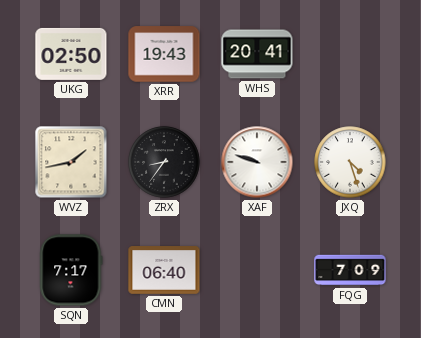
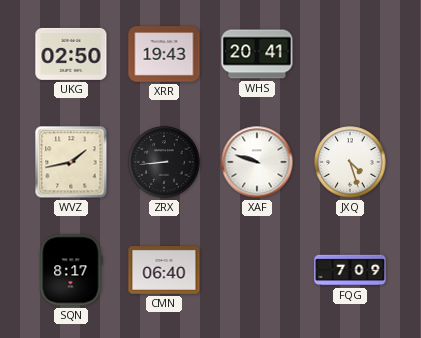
ZRX: 8:36 -> 8:44
SQN: 7:17 -> 8:17
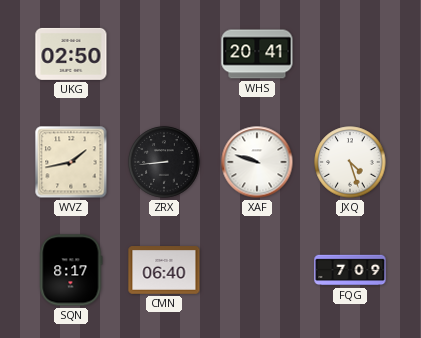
XRR: 19:43 -> none
